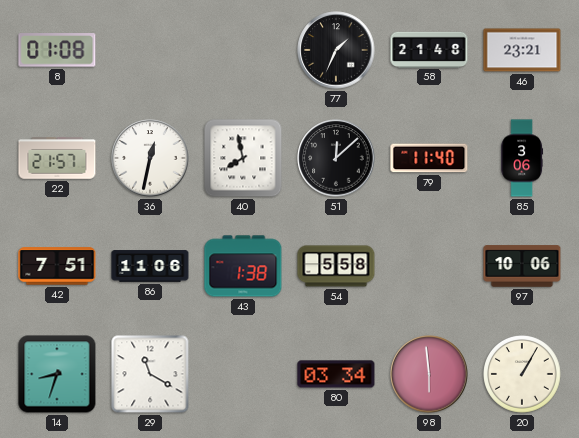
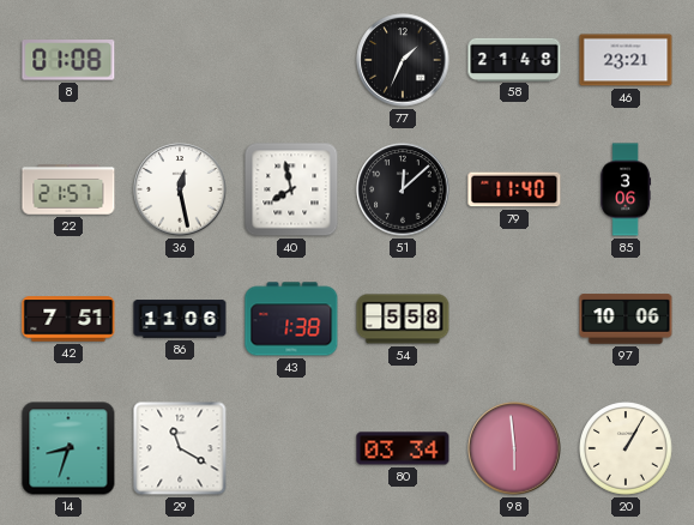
36: 12:32 -> 12:28
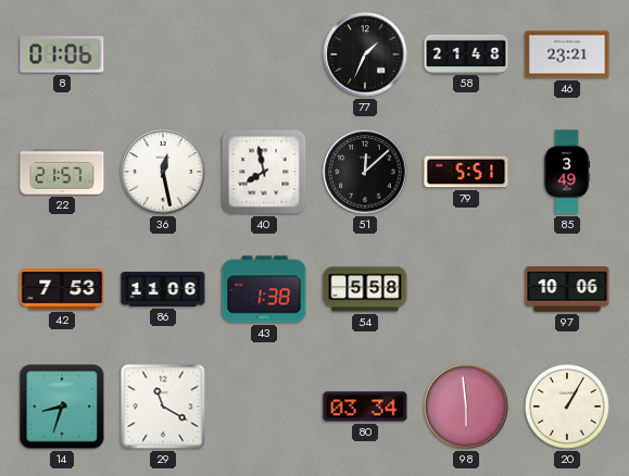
8: 01:08 -> 01:06
79: 11:40 -> 5:51
85: 3:06 -> 3:49
42: 7:51 -> 7:53
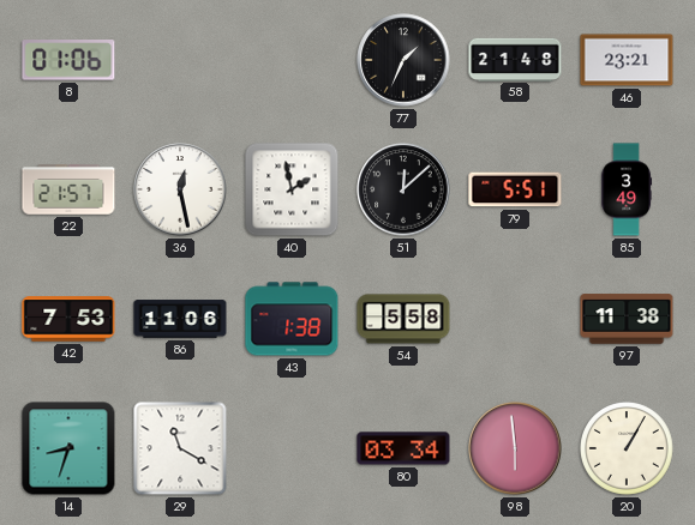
40: 7:58 -> 1:58
97: 10:06 -> 11:38
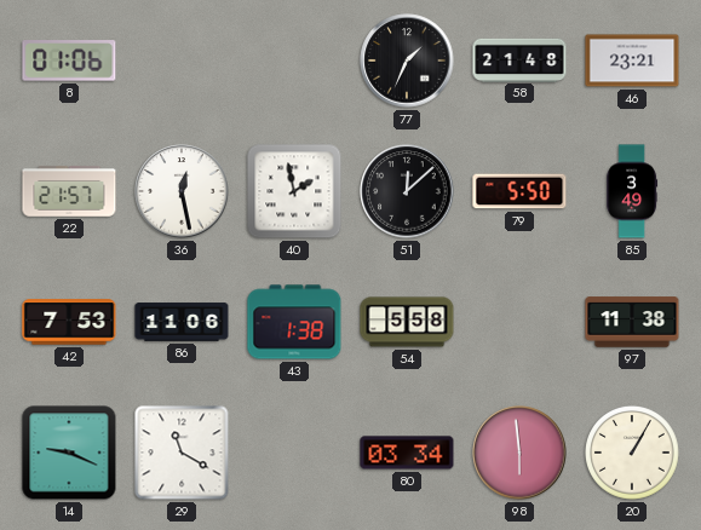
79: 5:51 -> 5:50
14: 8:33 -> 9:19
